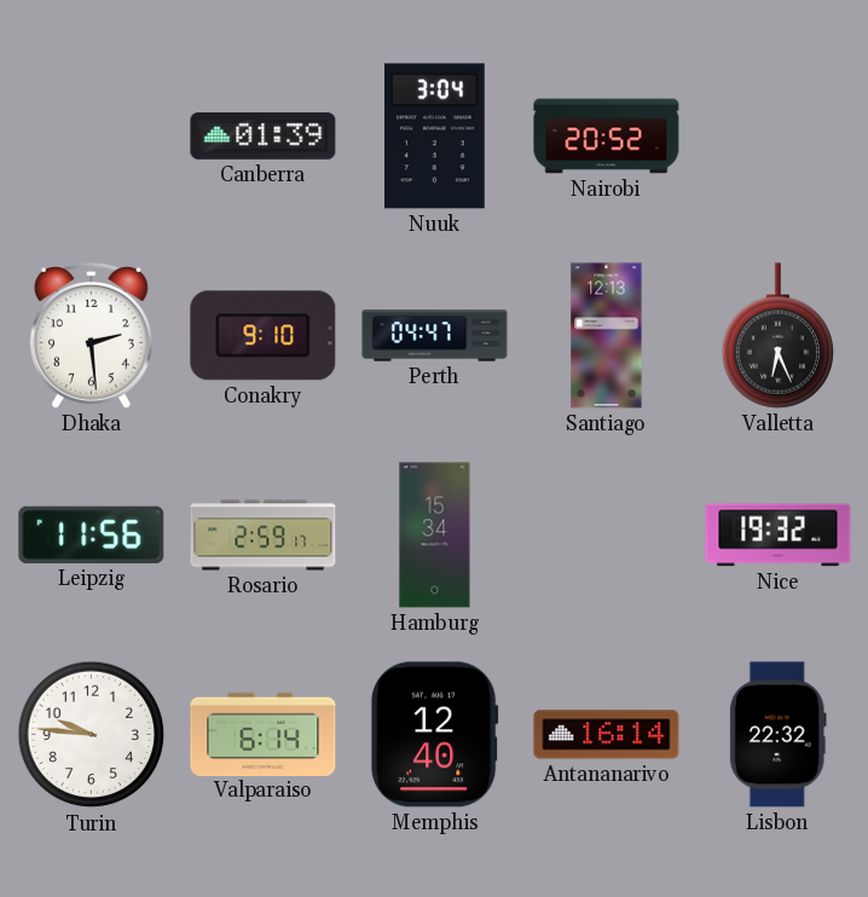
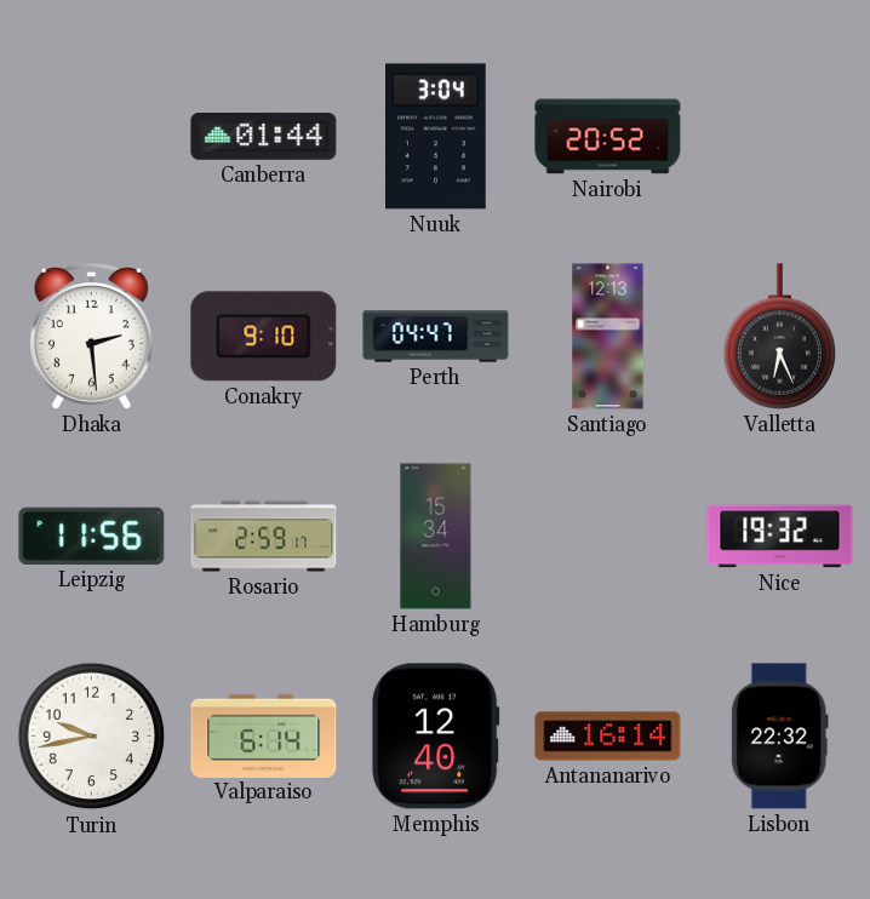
Canberra: 01:39 -> 01:44
Turin: 9:46 -> 9:43
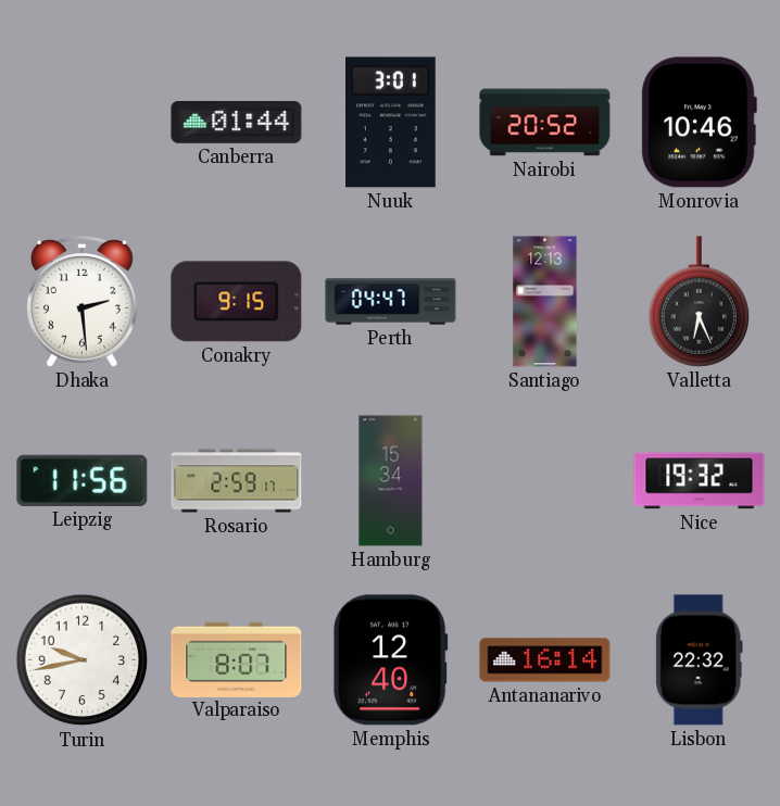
Nuuk: 3:04 -> 3:01
Monrovia: none -> 10:46
Conakry: 9:10 -> 9:15
Valparaiso: 6:14 -> 8:07
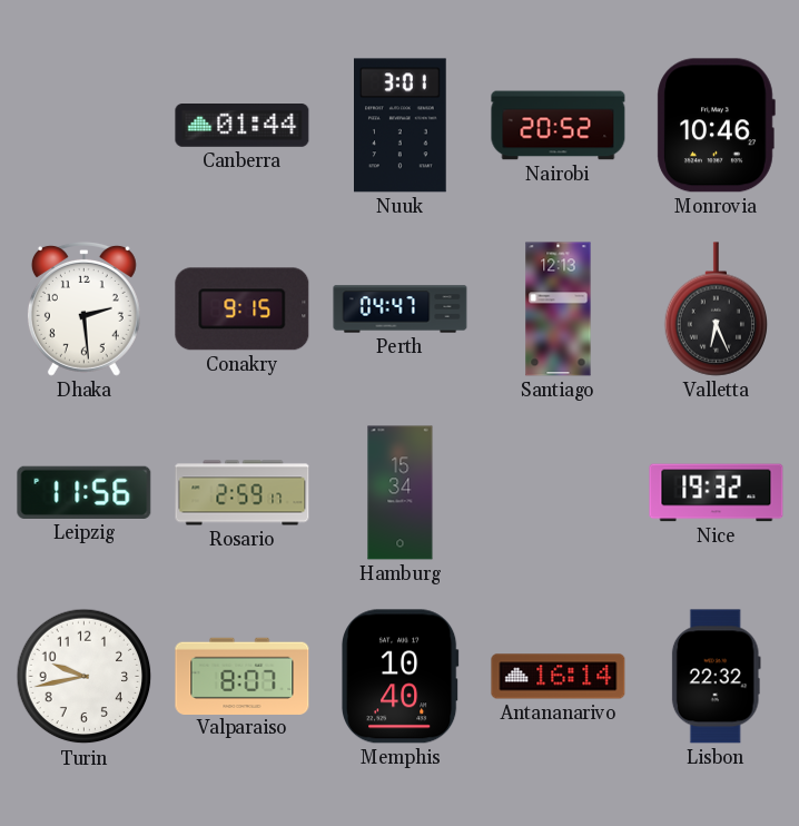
Memphis: 12:40 -> 10:40
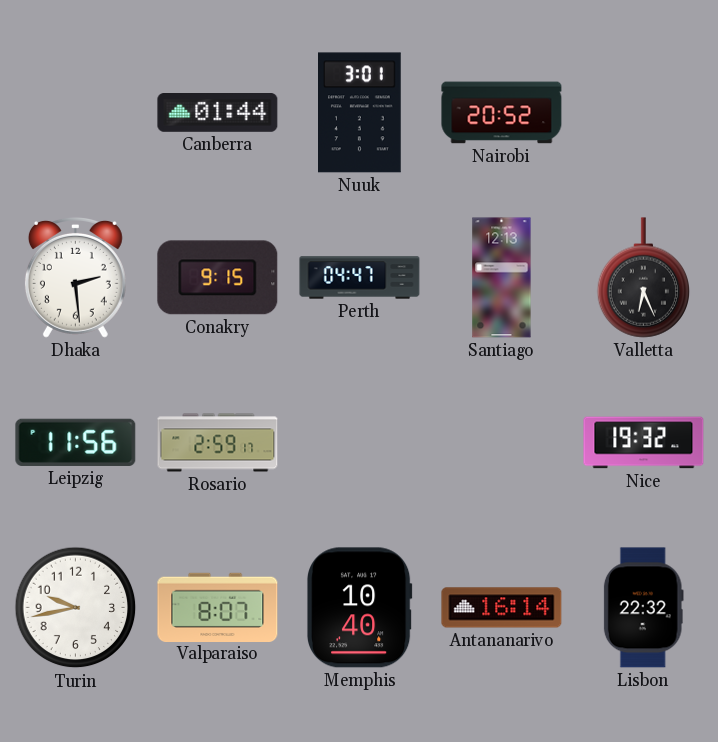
Monrovia: 10:46 -> none
Hamburg: 15:34 -> none
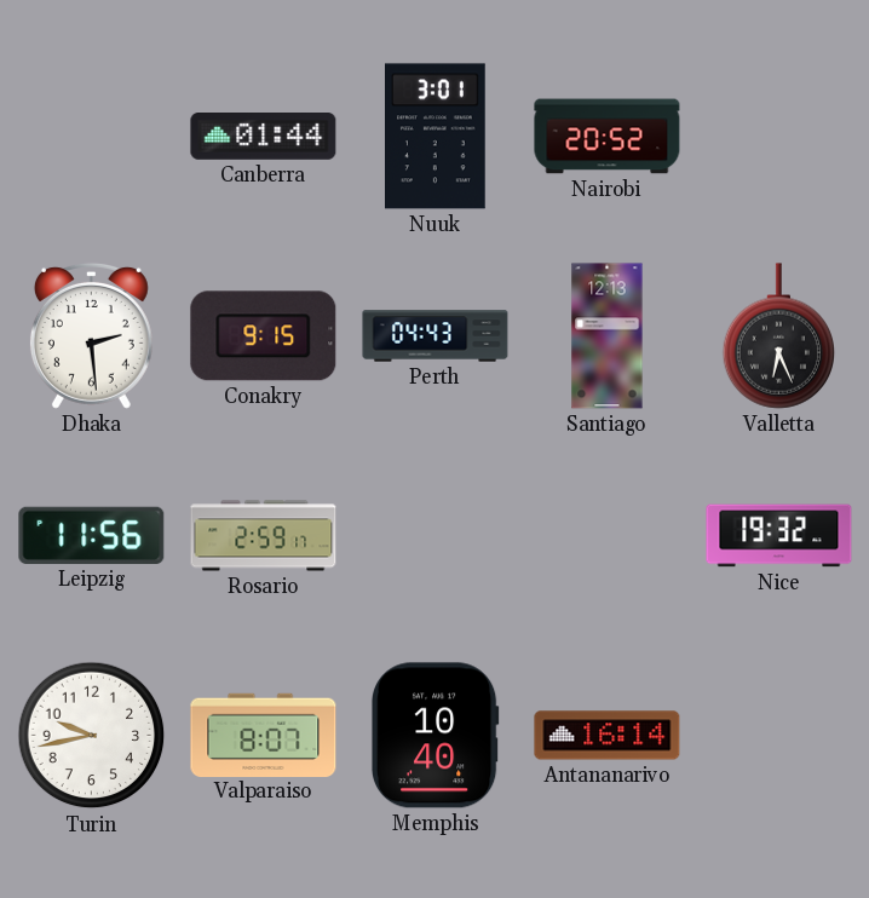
Perth: 04:47 -> 04:43
Lisbon: 22:32 -> none
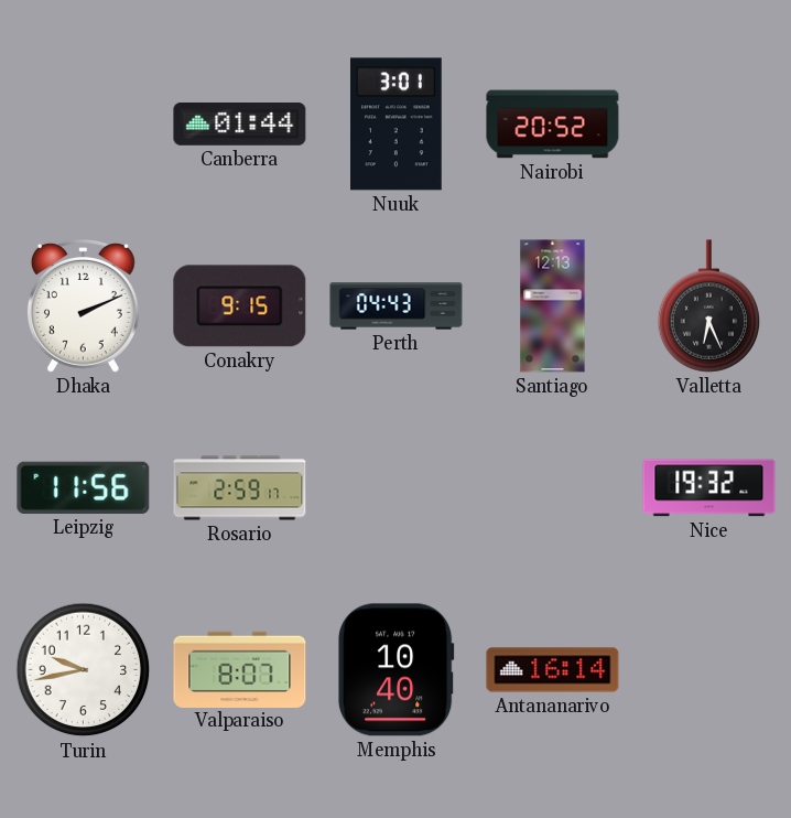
Dhaka: 2:29 -> 2:11
